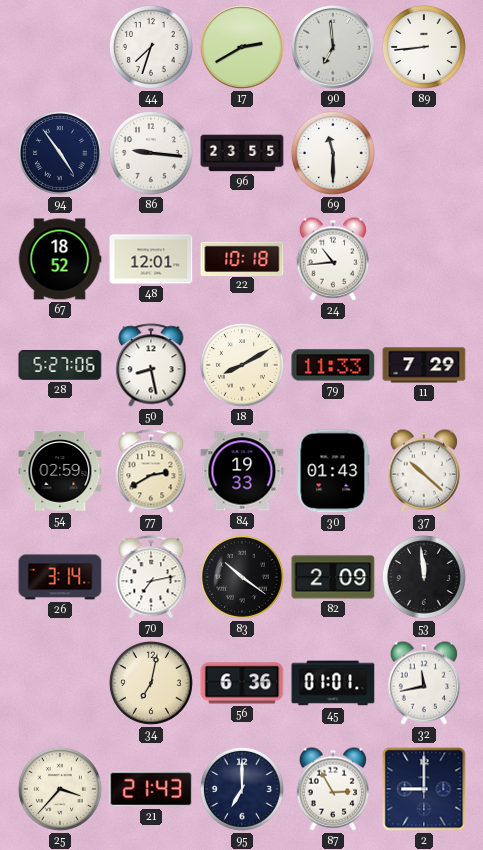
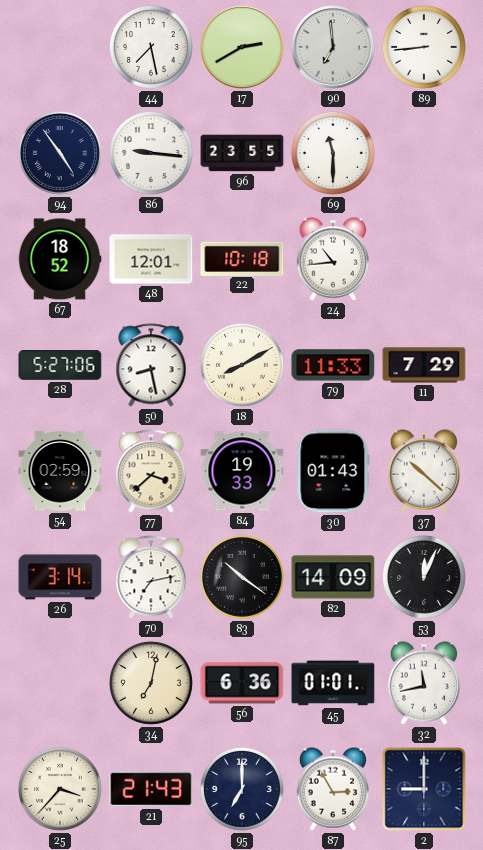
44: 7:33 -> 7:28
77: 2:40 -> 3:38
82: 2:09 -> 14:09
53: 11:59 -> 12:04
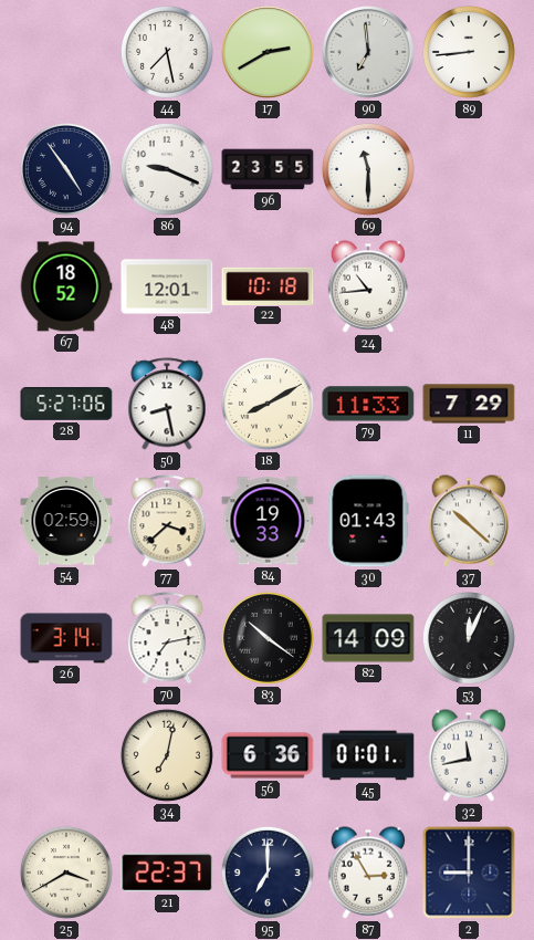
86: 9:16 -> 9:19
25: 3:37 -> 3:40
21: 21:43 -> 22:37
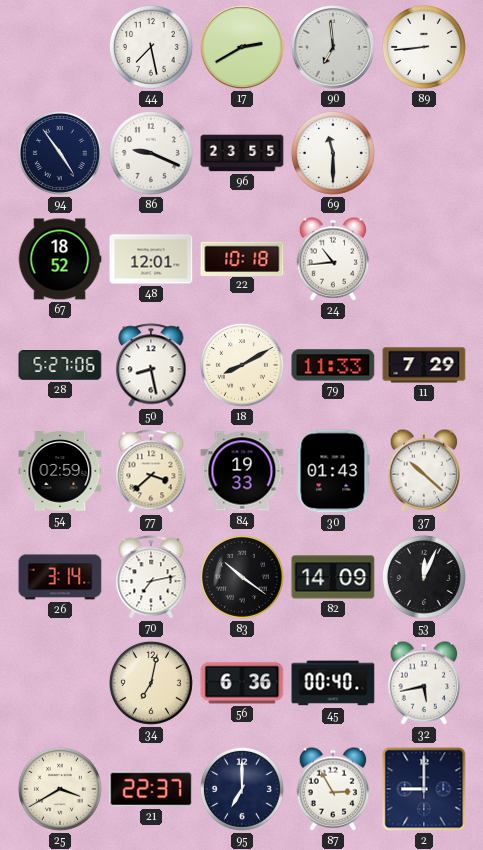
45: 01:01 -> 00:40
32: 11:43 -> 5:43
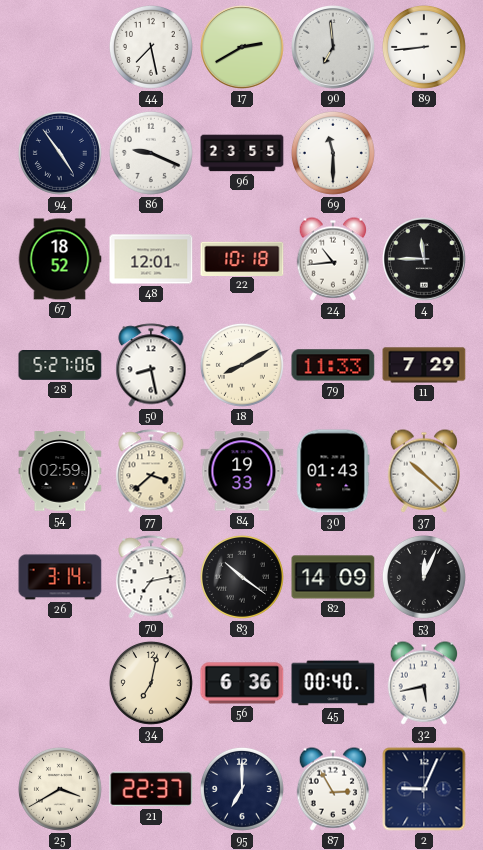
4: none -> 11:45
2: 9:00 -> 9:04
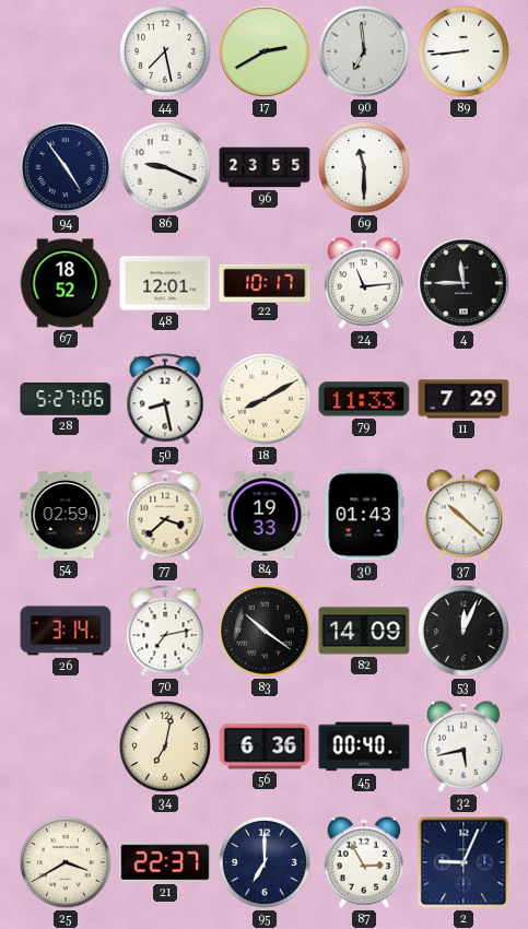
22: 10:18 -> 10:17
24: 10:44 -> 11:14
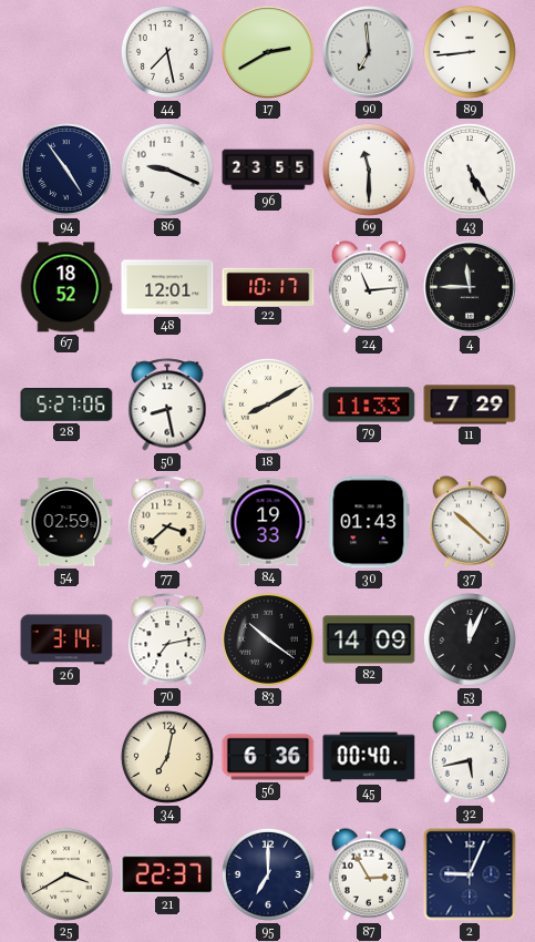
43: none -> 5:25
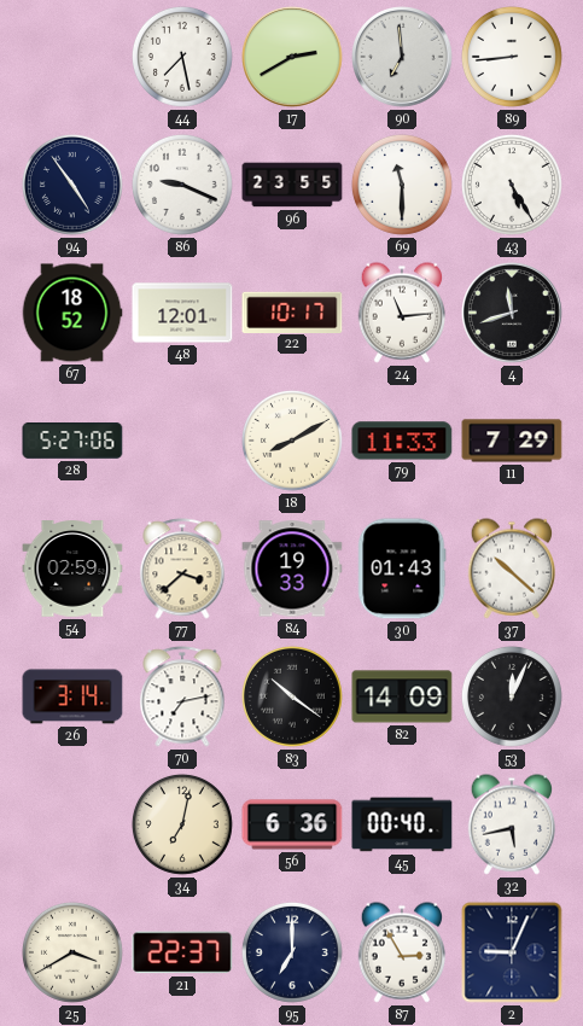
4: 11:45 -> 11:42
50: 8:28 -> none
